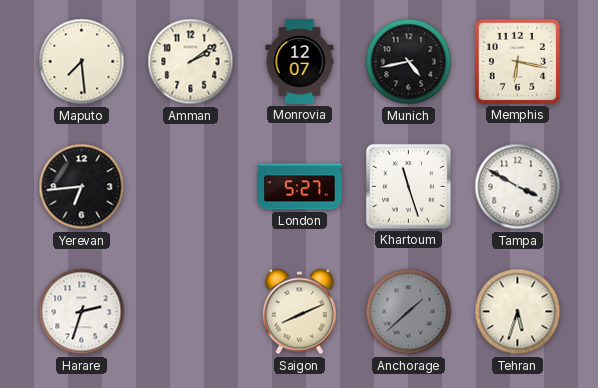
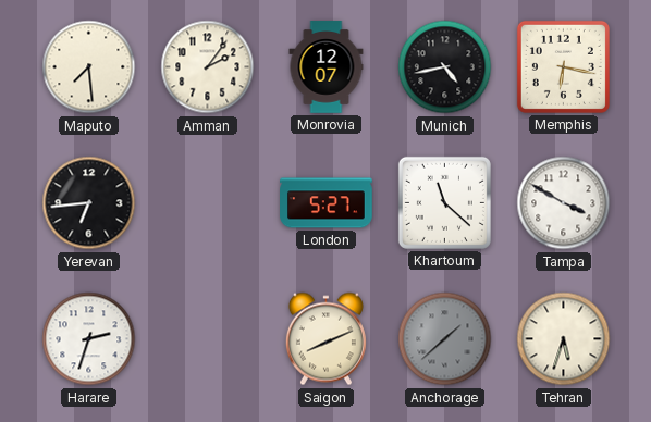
Amman: 2:09 -> 2:06
Khartoum: 11:27 -> 11:22
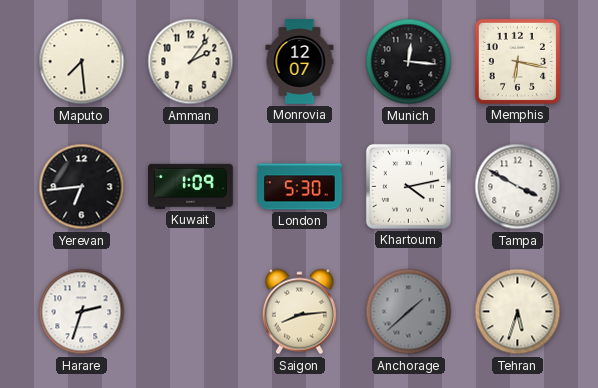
Munich: 4:43 -> 12:16
Kuwait: none -> 1:09
London: 5:27 -> 5:30
Khartoum: 11:22 -> 4:13
Saigon: 8:11 -> 8:14
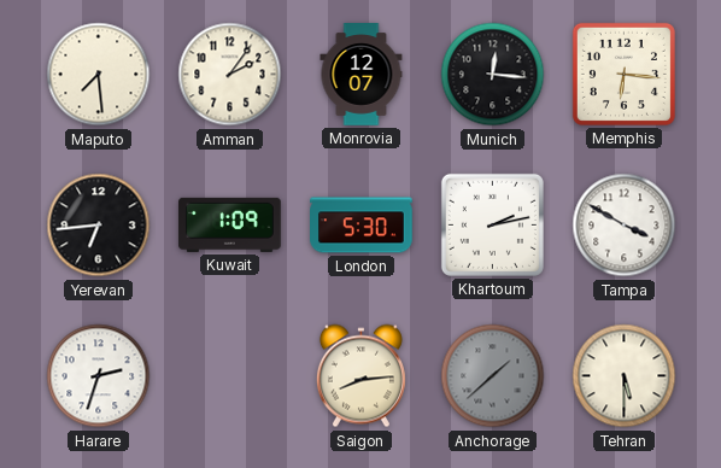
Memphis: 6:17 -> 6:16
Khartoum: 4:13 -> 2:13
Tehran: 5:33 -> 5:30
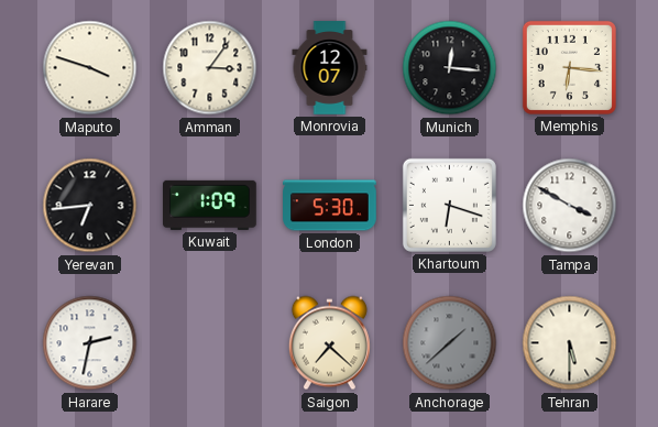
Maputo: 7:29 -> 3:48
Amman: 2:06 -> 3:06
Khartoum: 2:13 -> 6:18
Harare: 2:33 -> 2:32
Saigon: 8:14 -> 7:22
